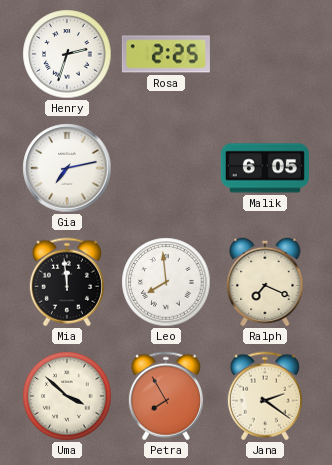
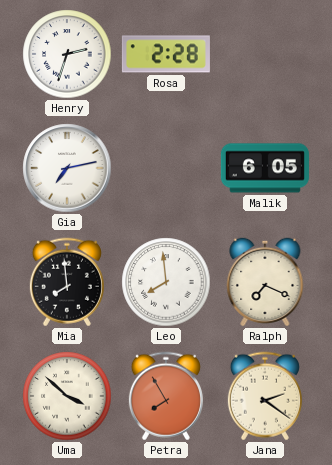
Rosa: 2:25 -> 2:28
Mia: 11:59 -> 7:59
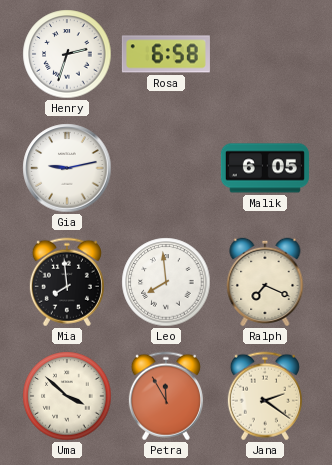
Rosa: 2:28 -> 6:58
Gia: 7:13 -> 9:13
Petra: 7:55 -> 11:55
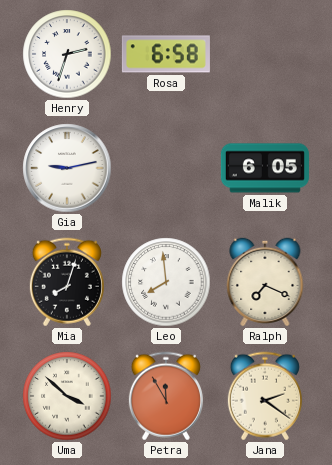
Mia: 7:59 -> 8:03
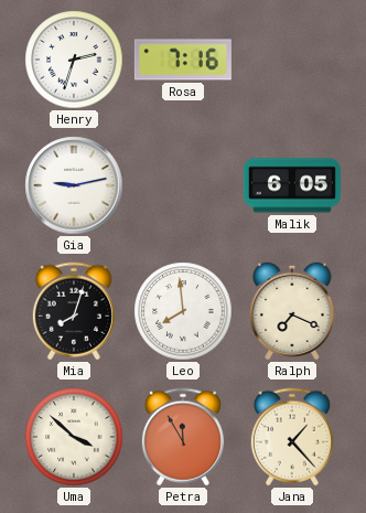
Rosa: 6:58 -> 7:16
Jana: 2:21 -> 1:23
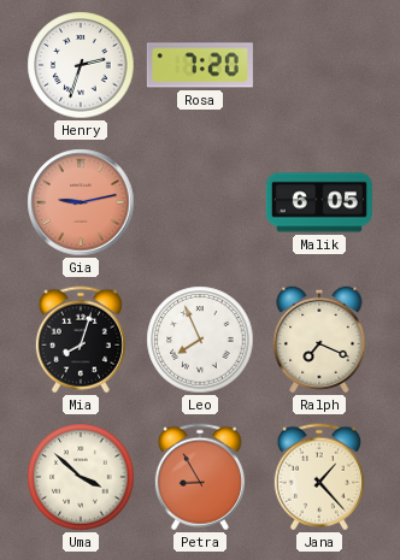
Rosa: 7:16 -> 7:20
Gia dial: white -> salmon
Leo: 7:59 -> 7:56
Petra: 11:55 -> 8:55
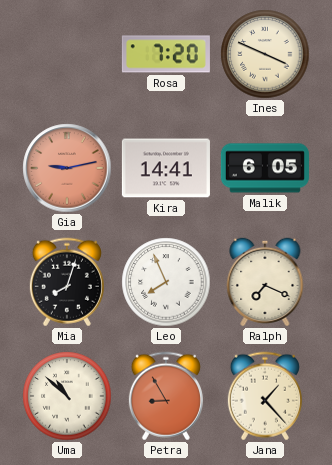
Henry: 2:33 -> none
Ines: none -> 3:49
Kira: none -> 14:41
Uma: 3:52 -> 10:52
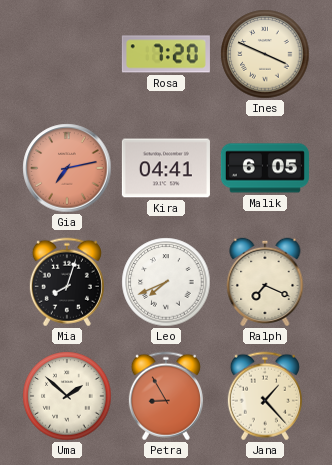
Gia: 9:13 -> 7:13
Kira: 14:41 -> 04:41
Leo: 7:56 -> 7:41
Uma: 10:52 -> 1:52
